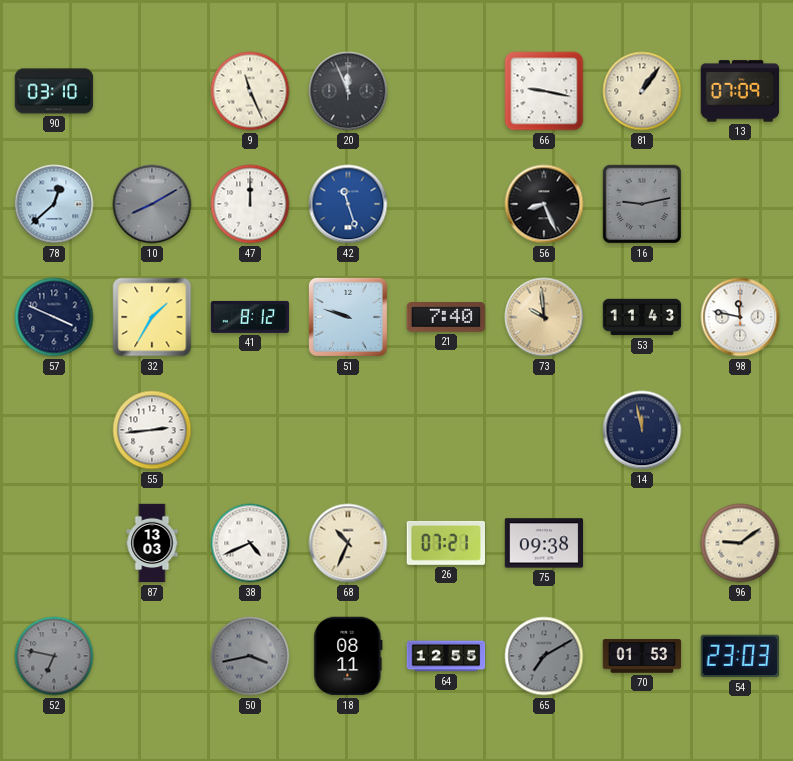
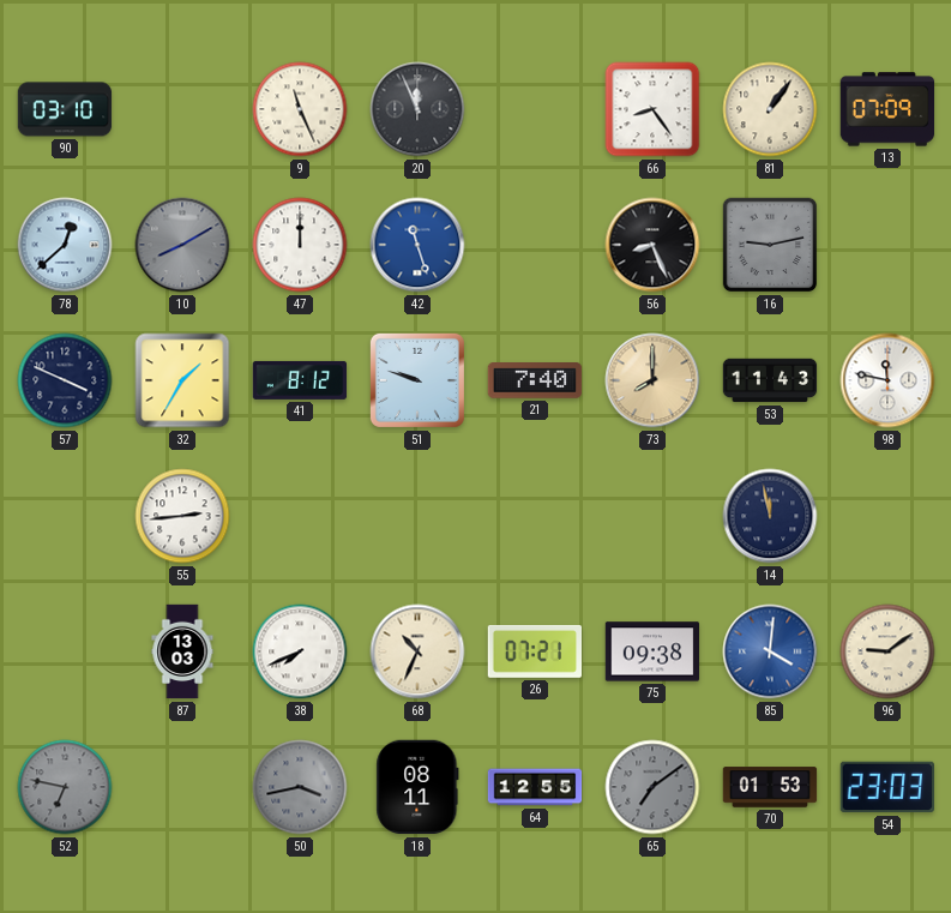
66: 9:17 -> 8:24
73: 9:59 -> 8:00
38: 4:41 -> 7:41
85: none -> 4:01
65: 7:10 -> 7:09
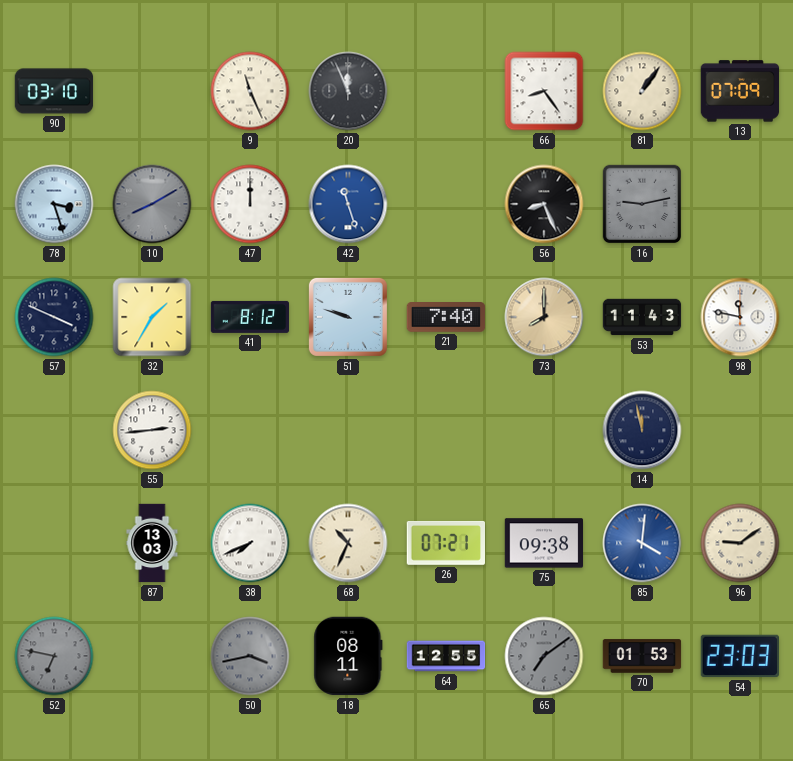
78: 12:38 -> 3:27
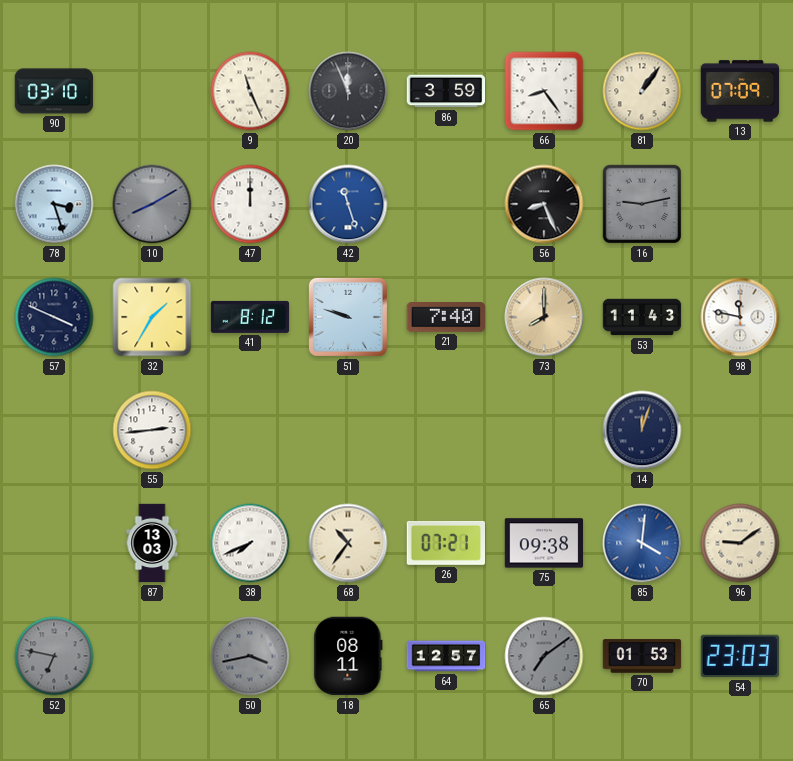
86: none -> 3:59
14: 11:58 -> 12:03
68: 10:34 -> 10:36
64: 12:55 -> 12:57
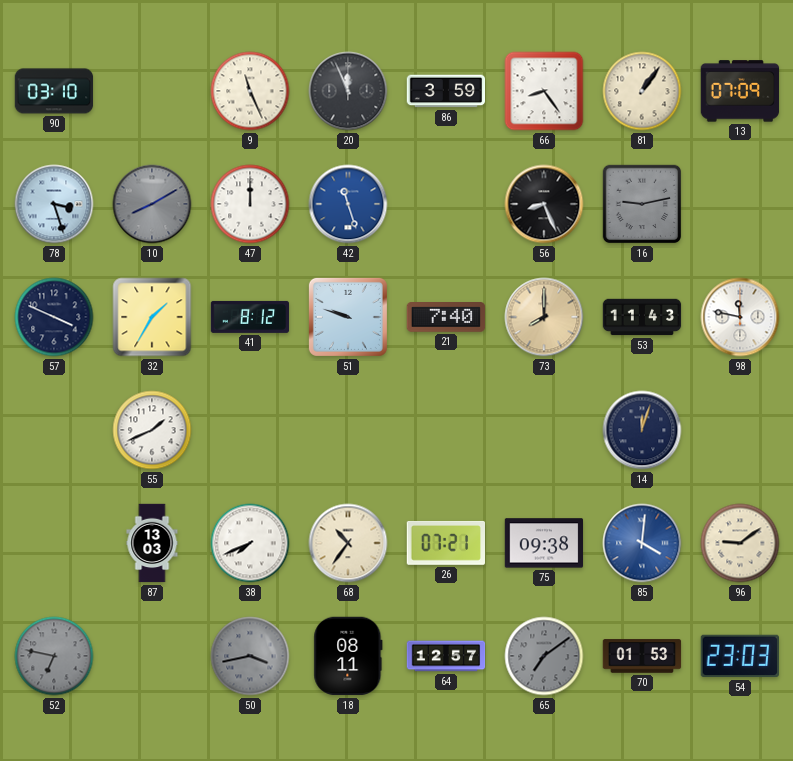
55: 2:44 -> 1:41
